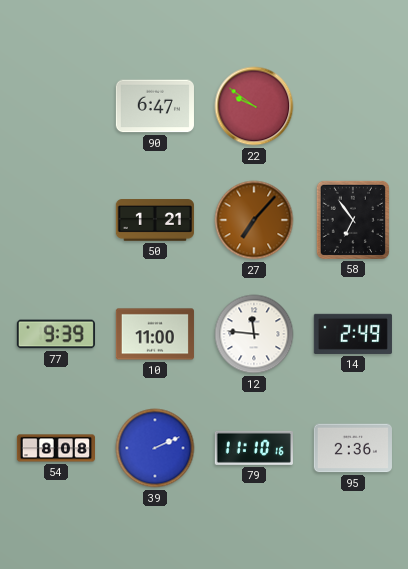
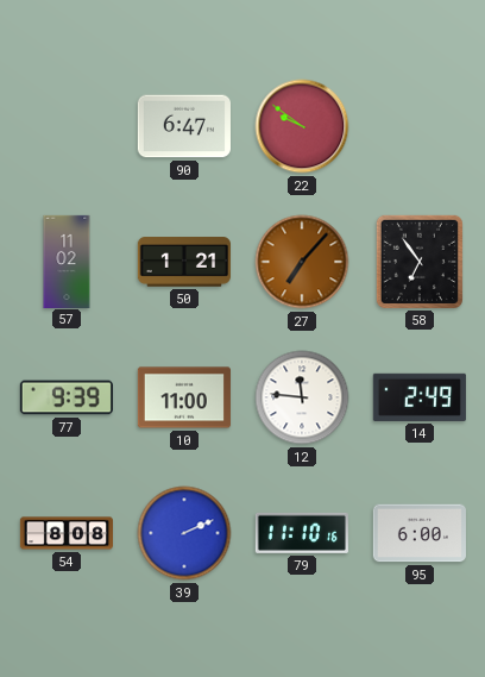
57: none -> 11:02
95: 2:36 -> 6:00
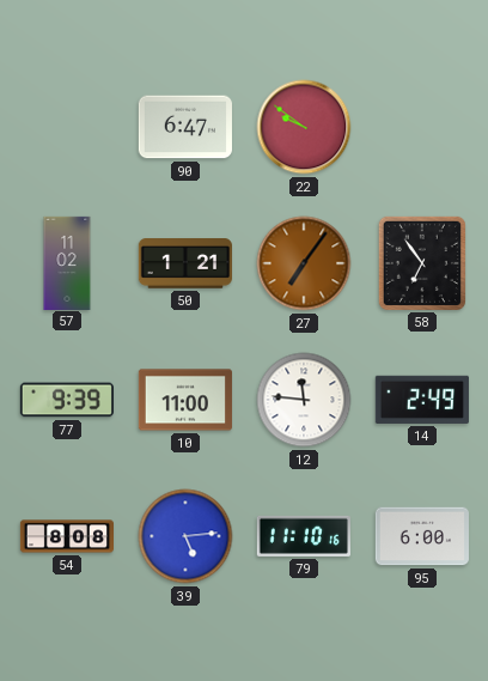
27: 7:07 -> 7:06
39: 2:11 -> 5:14
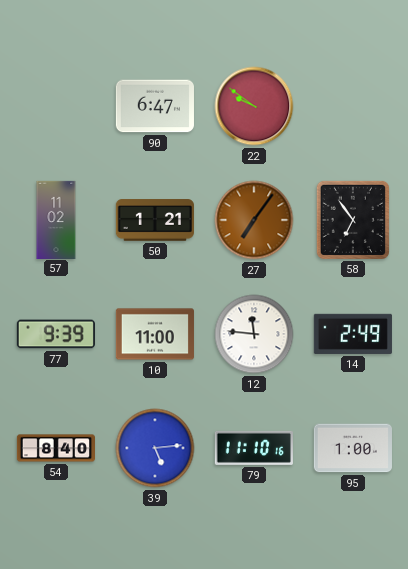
54: 8:08 -> 8:40
95: 6:00 -> 1:00
